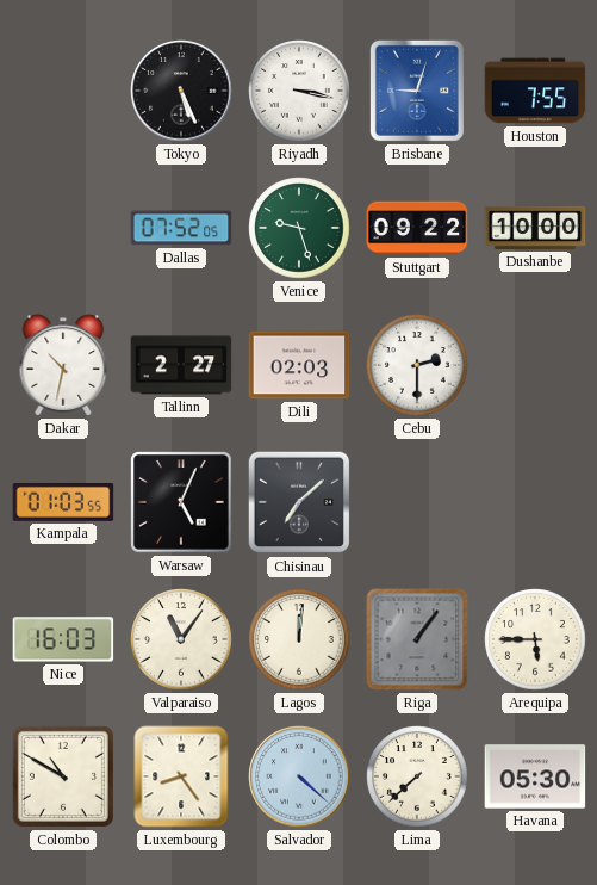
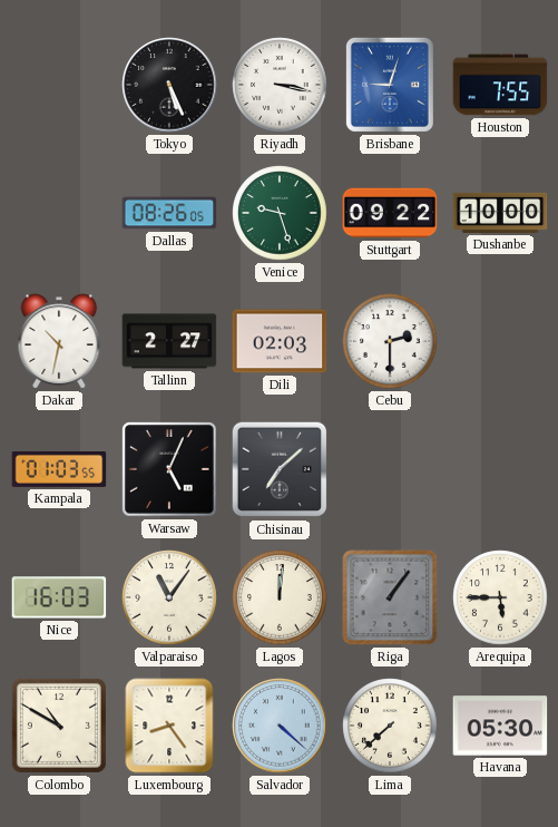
Dallas: 07:52 -> 08:26
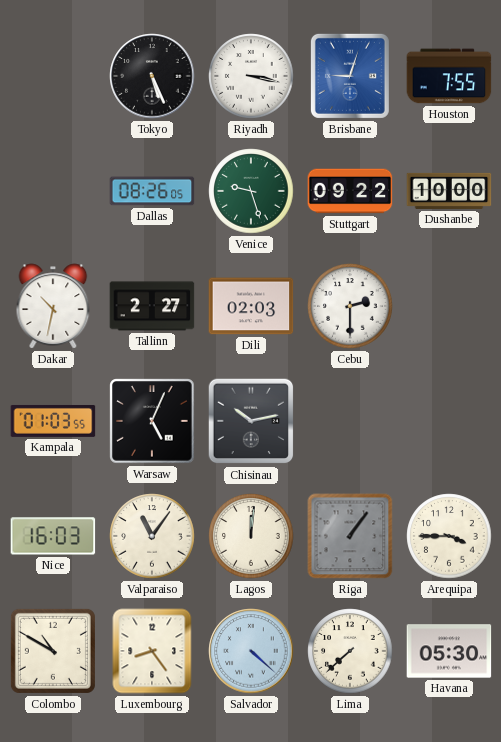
Chisinau: 7:08 -> 10:13
Arequipa: 5:45 -> 3:45
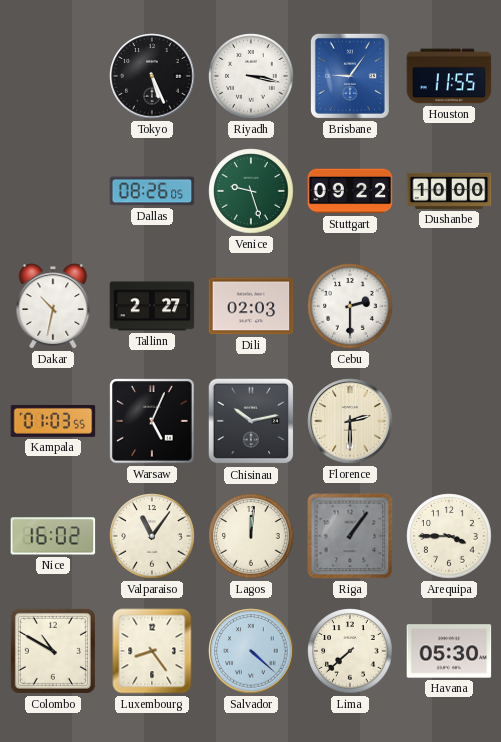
Brisbane: 9:03 -> 9:06
Houston: 7:55 -> 11:55
Florence: none -> 2:30
Nice: 16:03 -> 16:02
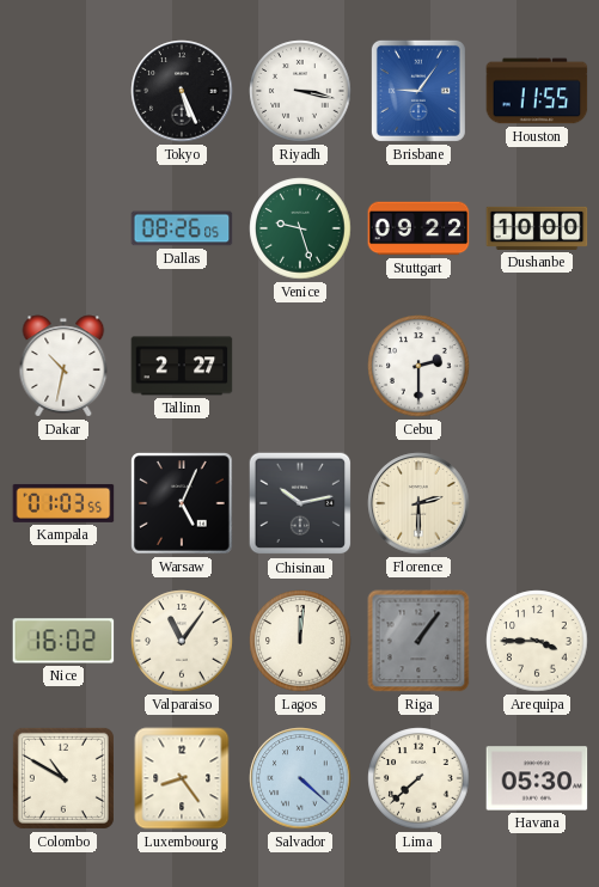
Dili: 02:03 -> none
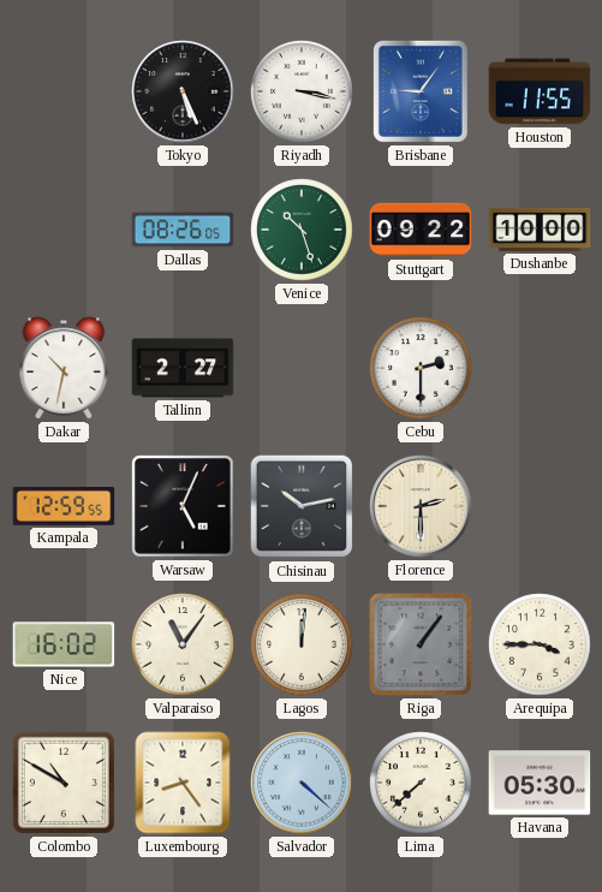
Venice: 9:27 -> 10:27
Kampala: 01:03 -> 12:59
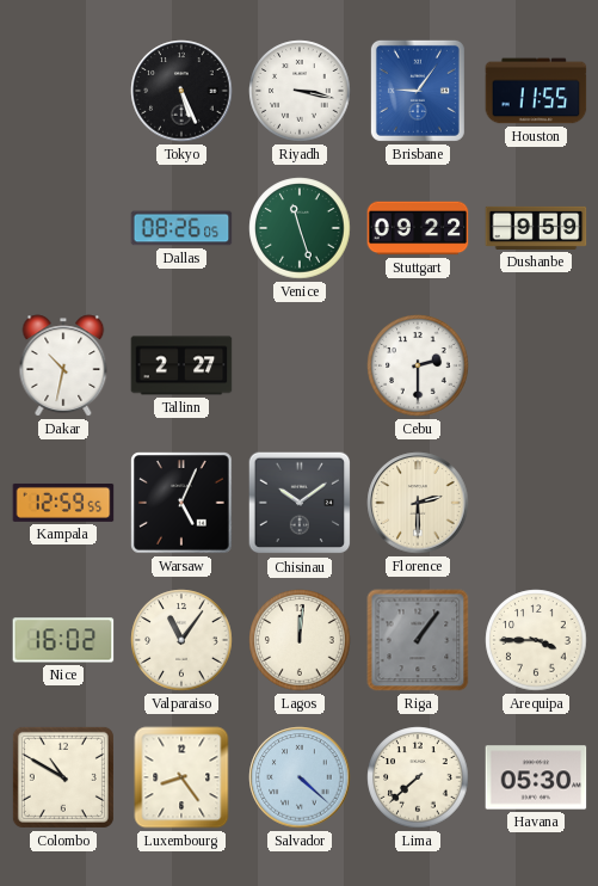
Venice: 10:27 -> 11:27
Dushanbe: 10:00 -> 9:59
Chisinau: 10:13 -> 10:09
